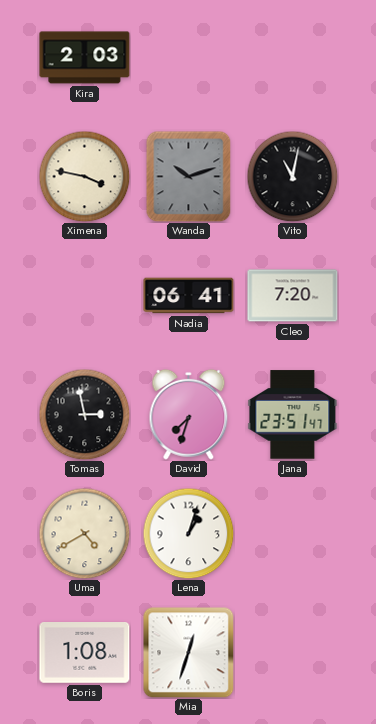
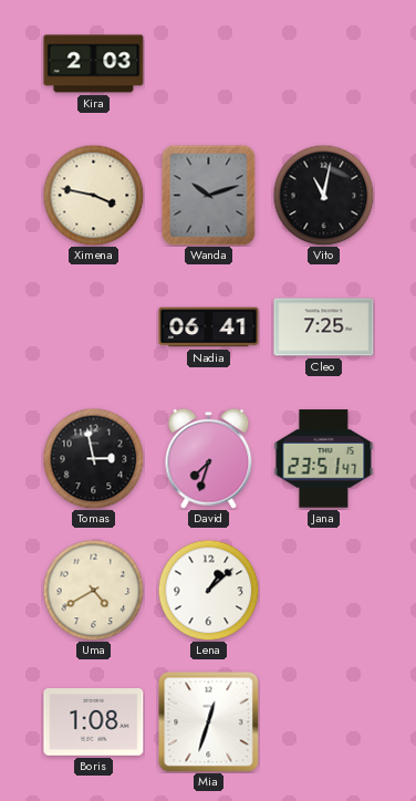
Cleo: 7:20 -> 7:25
Lena: 1:03 -> 1:08
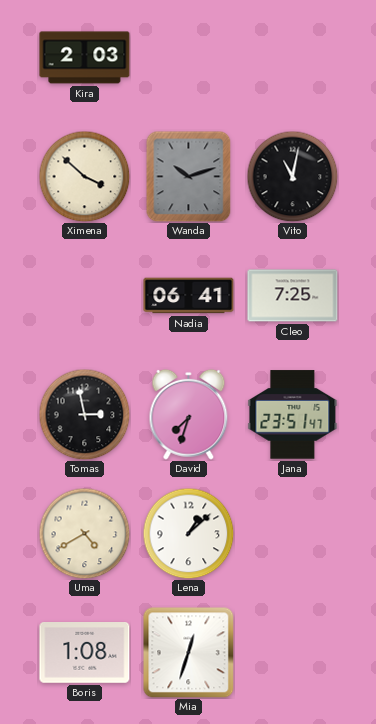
Ximena: 3:47 -> 3:52
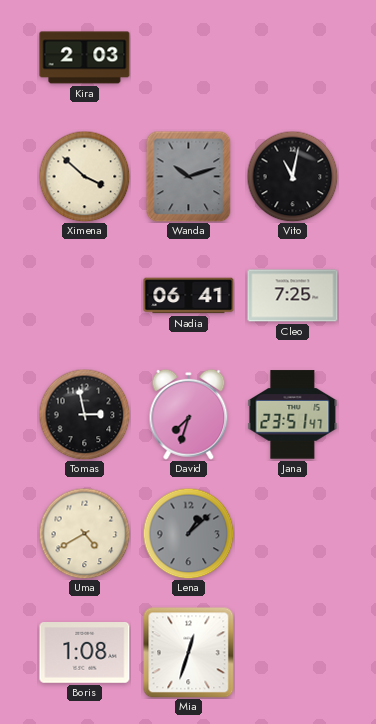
Lena dial: white -> grey
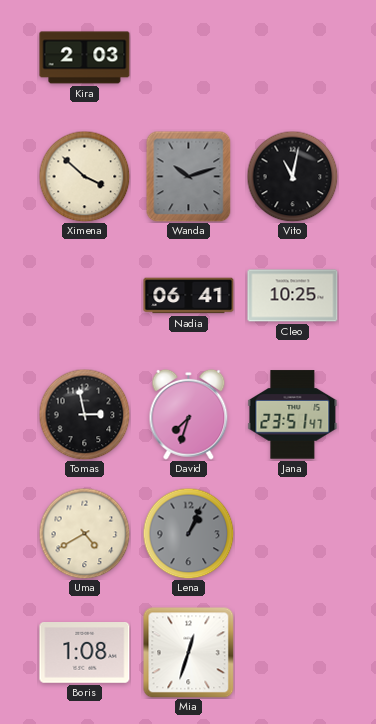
Cleo: 7:25 -> 10:25
Lena: 1:08 -> 1:04
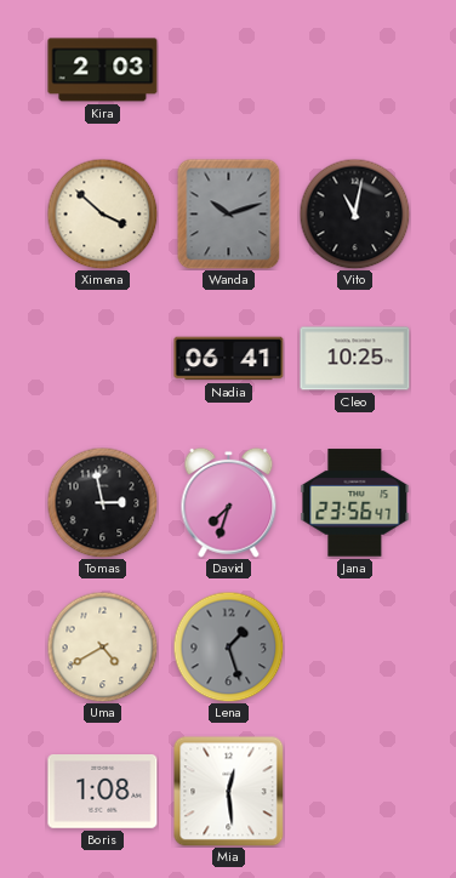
Jana: 23:51 -> 23:56
Lena: 1:04 -> 1:27
Mia: 12:33 -> 12:29
